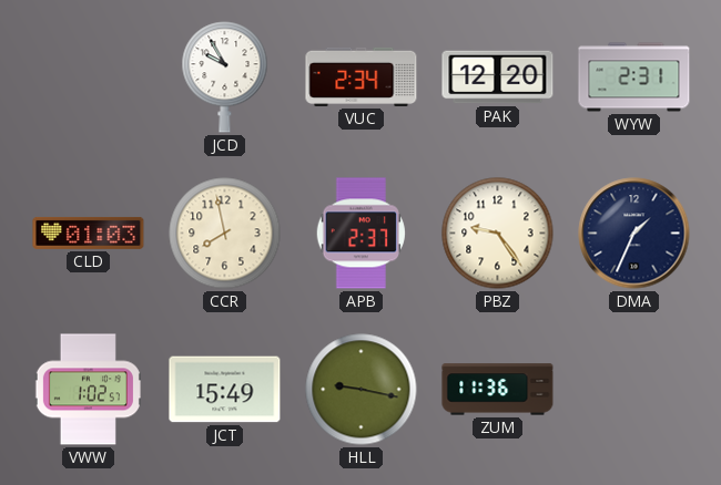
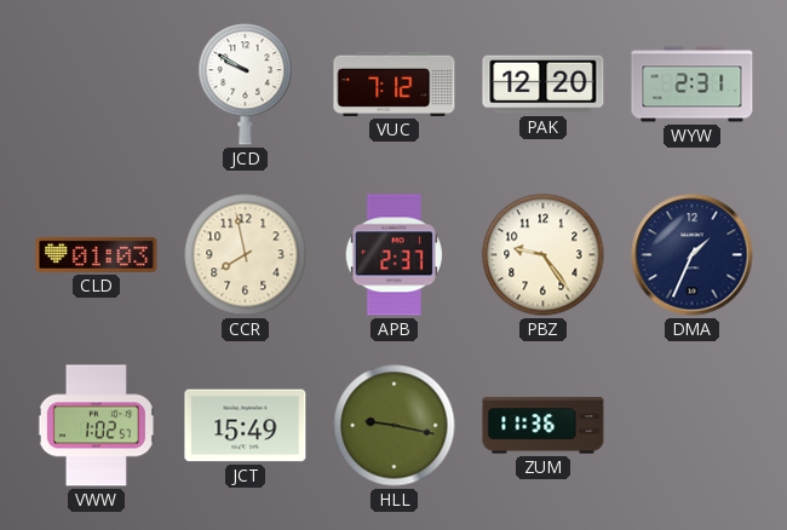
JCD: 9:55 -> 9:50
VUC: 2:34 -> 7:12
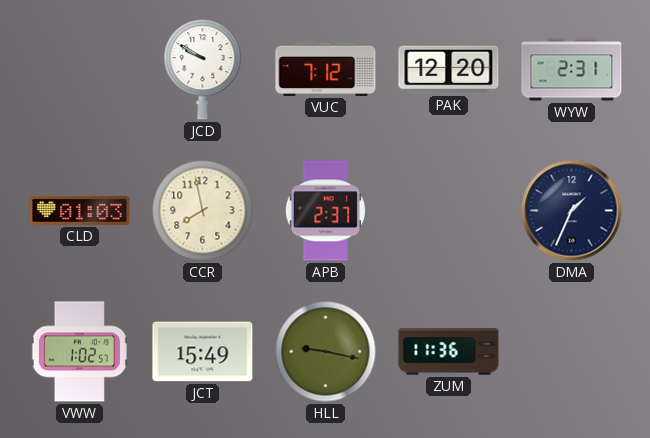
PBZ: 9:24 -> none
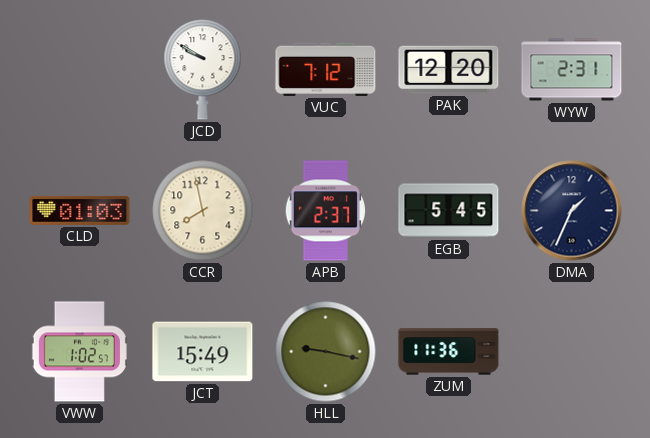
EGB: none -> 5:45
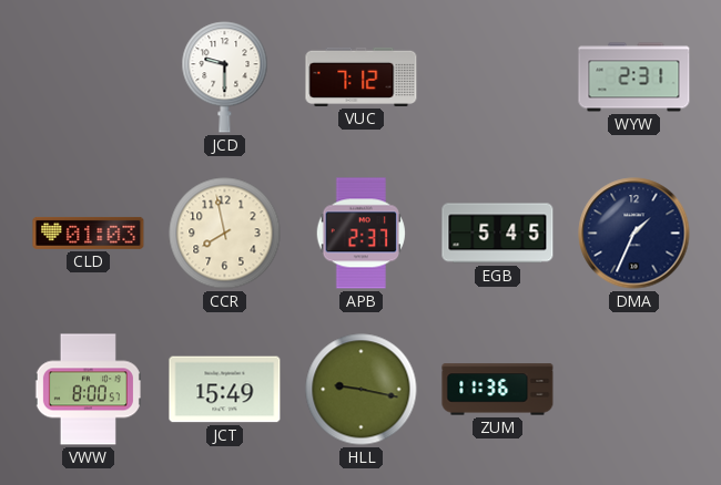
JCD: 9:50 -> 9:30
PAK: 12:20 -> none
VWW: 1:02 -> 8:00
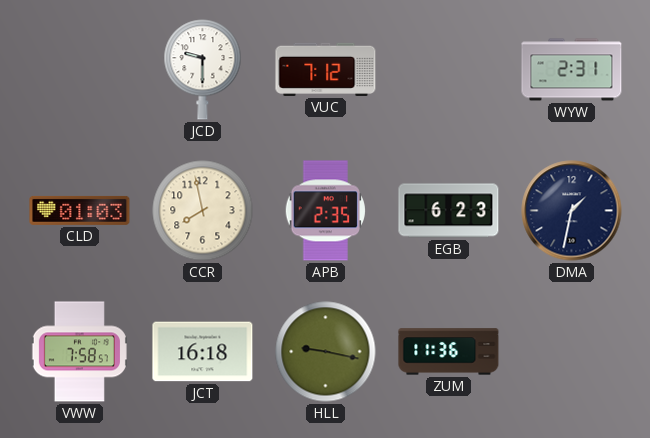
APB: 2:37 -> 2:35
EGB: 5:45 -> 6:23
DMA: 1:34 -> 1:32
VWW: 8:00 -> 7:58
JCT: 15:49 -> 16:18
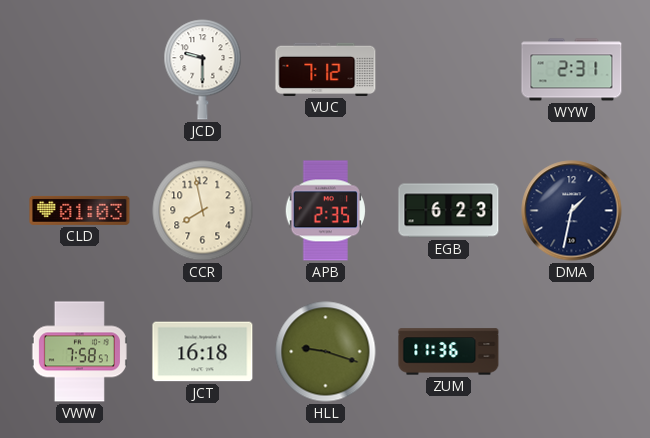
HLL: 9:17 -> 9:18
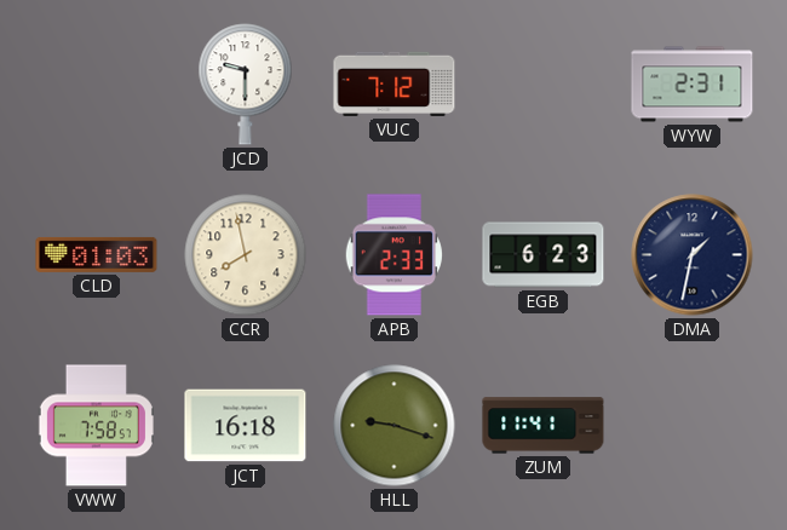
APB: 2:35 -> 2:33
ZUM: 11:36 -> 11:41
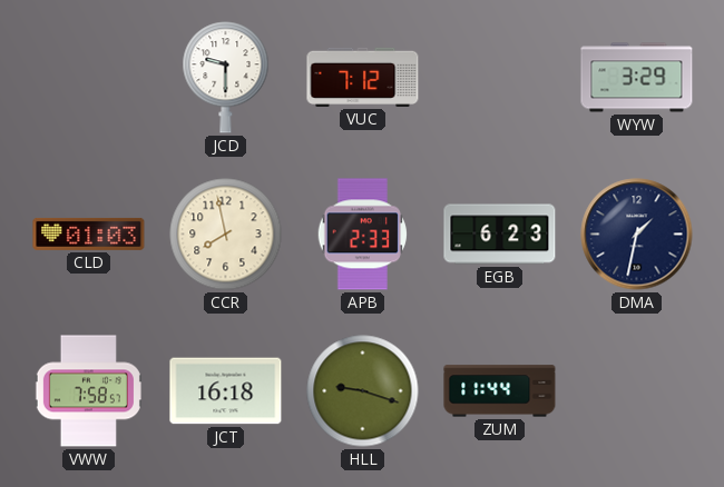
WYW: 2:31 -> 3:29
ZUM: 11:41 -> 11:44
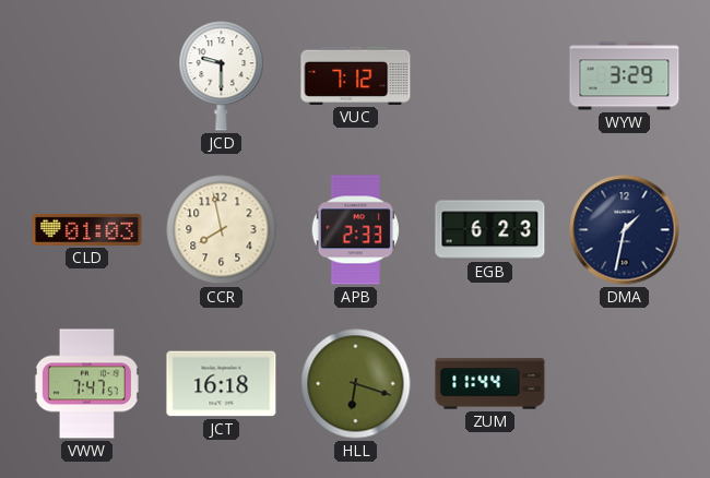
VWW: 7:58 -> 7:47
HLL: 9:18 -> 6:18
